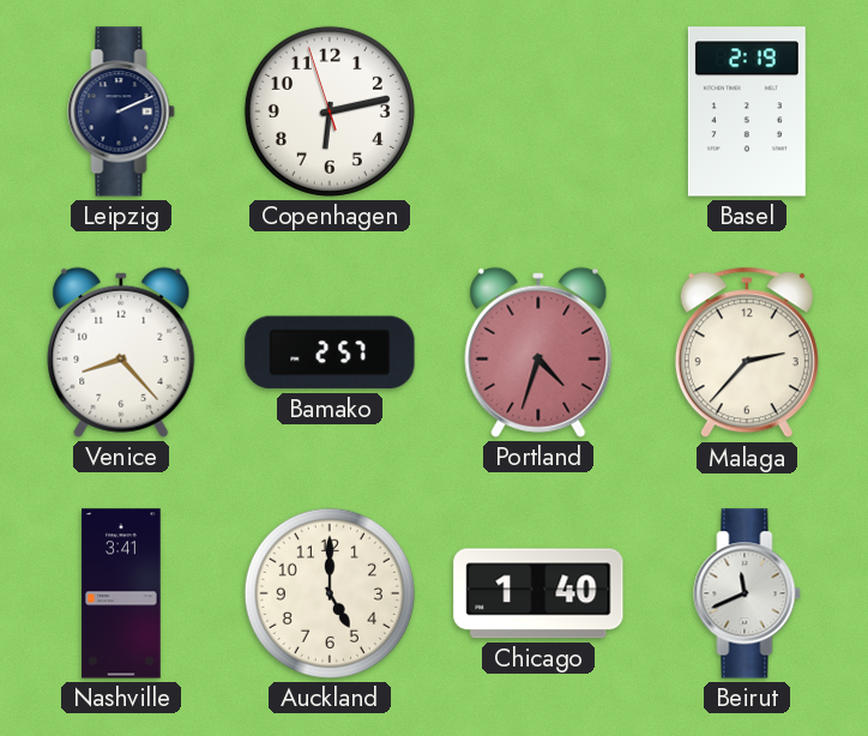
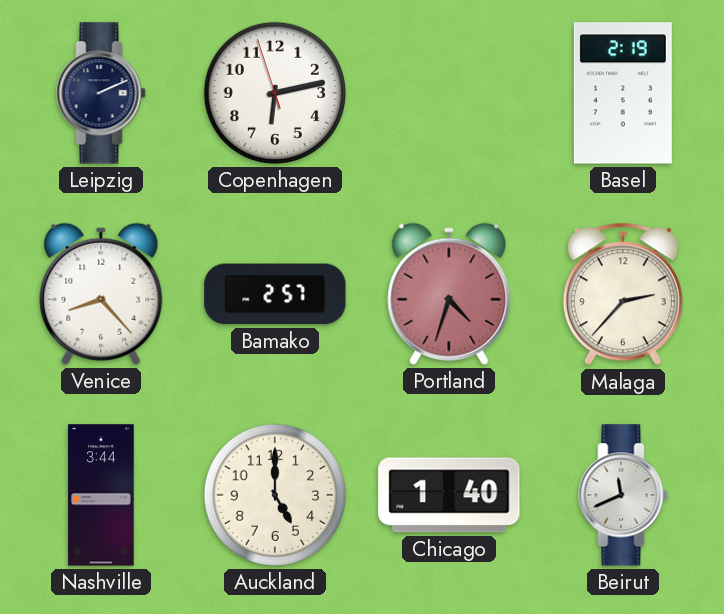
Nashville: 3:41 -> 3:44
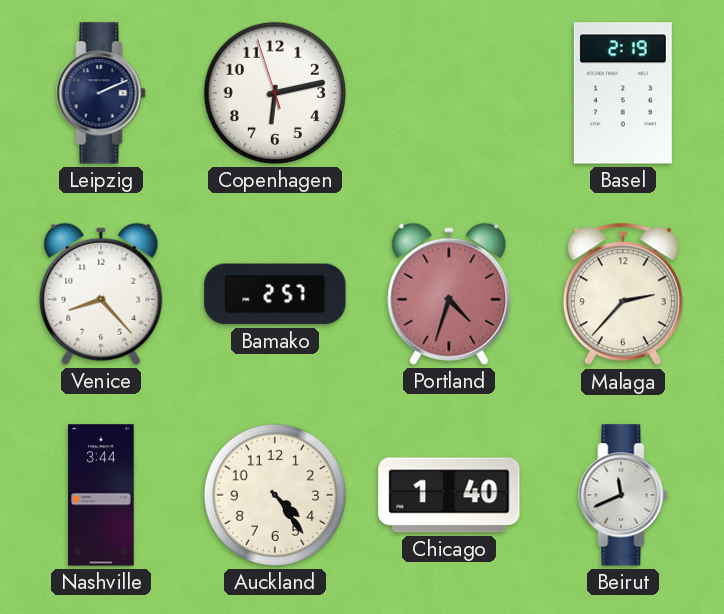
Auckland: 5:00 -> 4:24
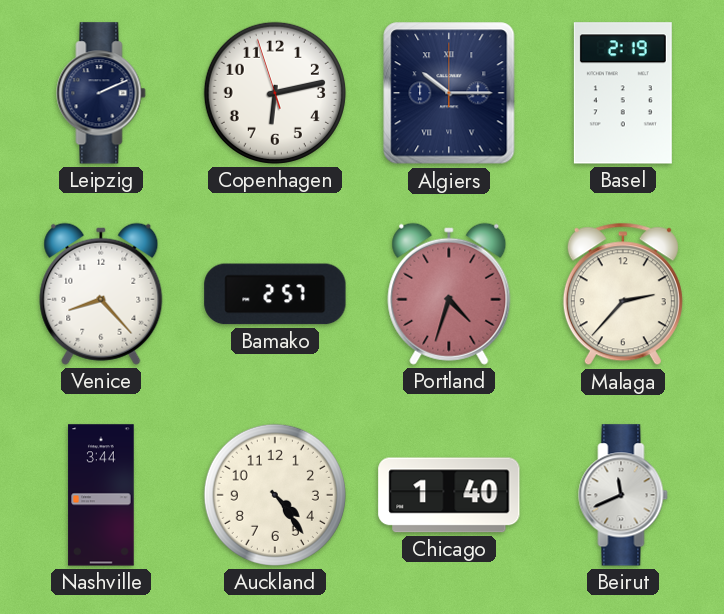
Algiers: none -> 10:15
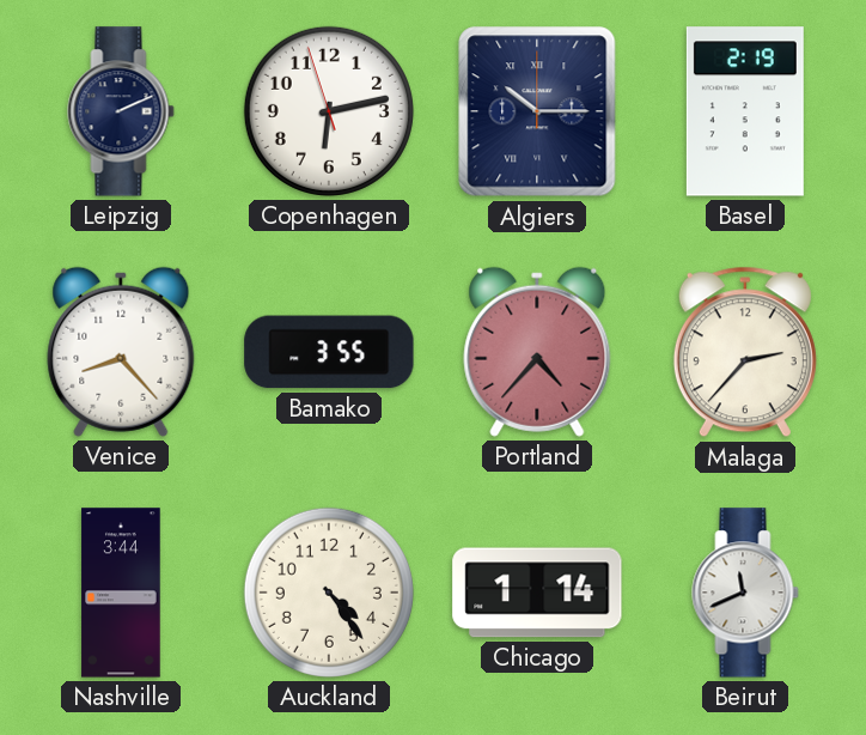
Bamako: 2:57 -> 3:55
Portland: 4:33 -> 4:37
Chicago: 1:40 -> 1:14
